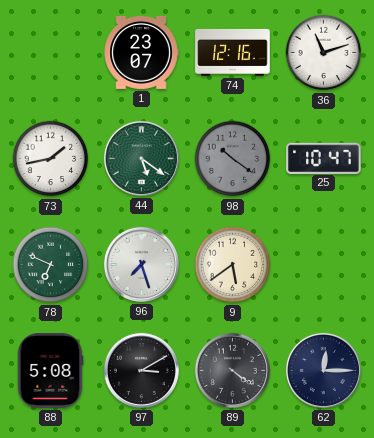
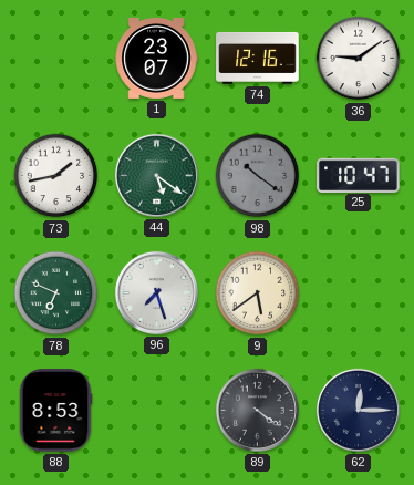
36: 11:12 -> 9:09
88: 5:08 -> 8:53
97: 3:10 -> none
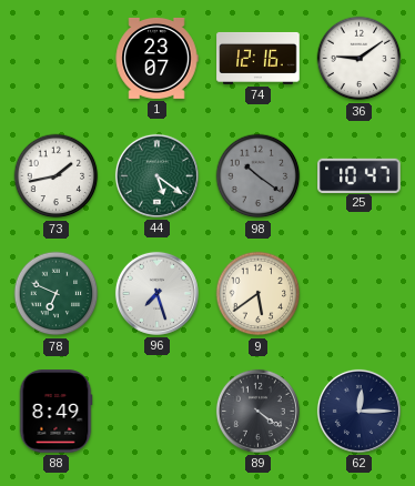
88: 8:53 -> 8:49
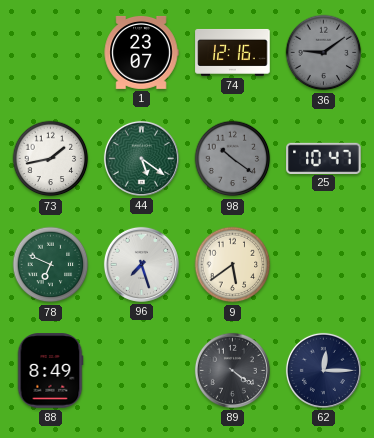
36 dial: white -> grey
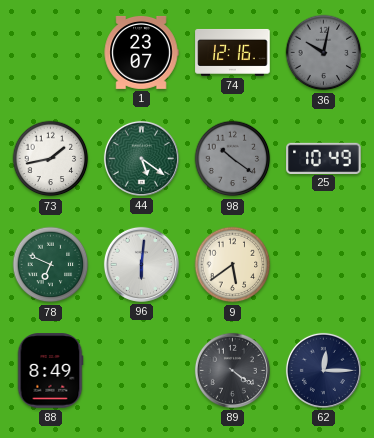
36: 9:09 -> 10:02
25: 10:47 -> 10:49
96: 7:27 -> 6:01
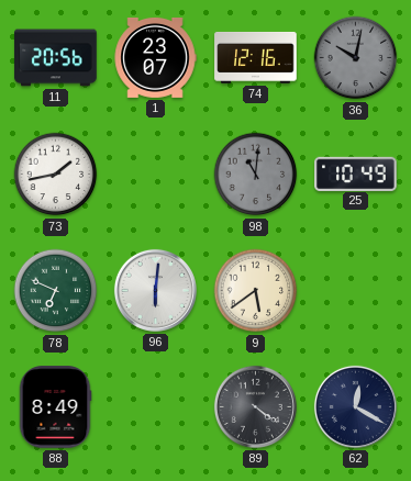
11: none -> 20:56
44: 5:21 -> none
98: 10:21 -> 11:01
62: 12:15 -> 12:20
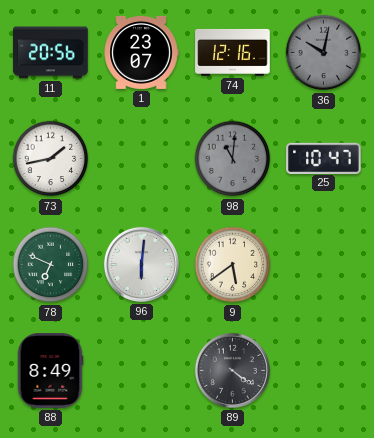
25: 10:49 -> 10:47
62: 12:20 -> none
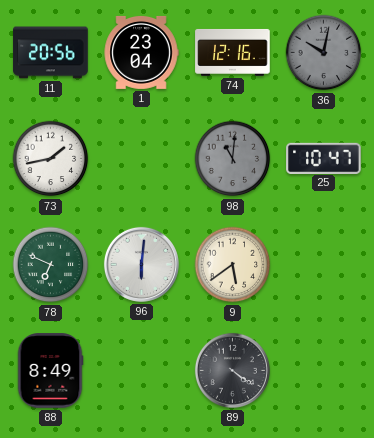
1: 23:07 -> 23:04
